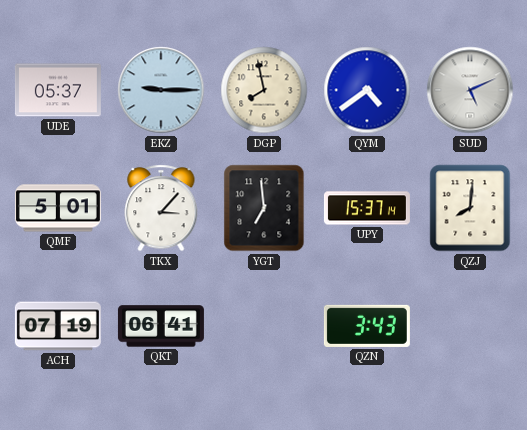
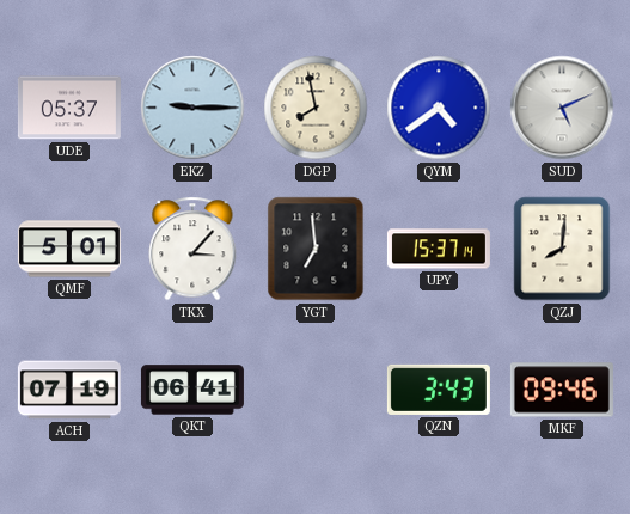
MKF: none -> 09:46
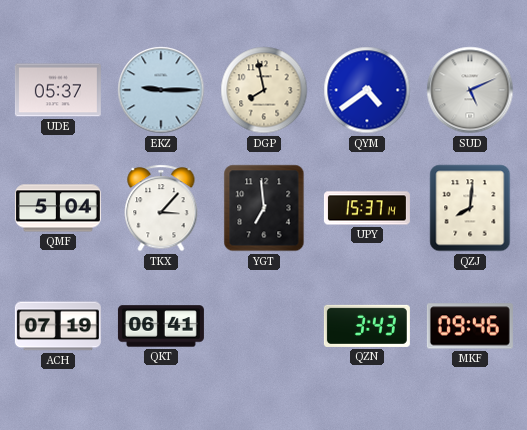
QMF: 5:01 -> 5:04
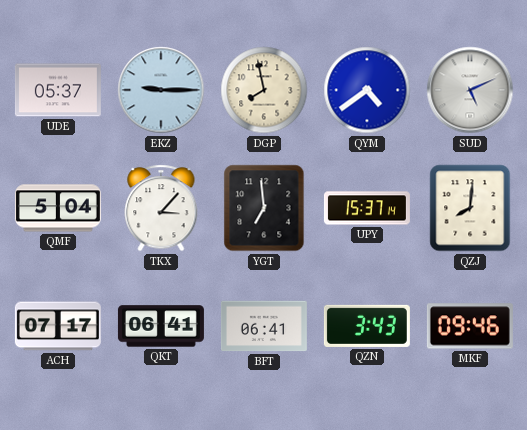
ACH: 07:19 -> 07:17
BFT: none -> 06:41
